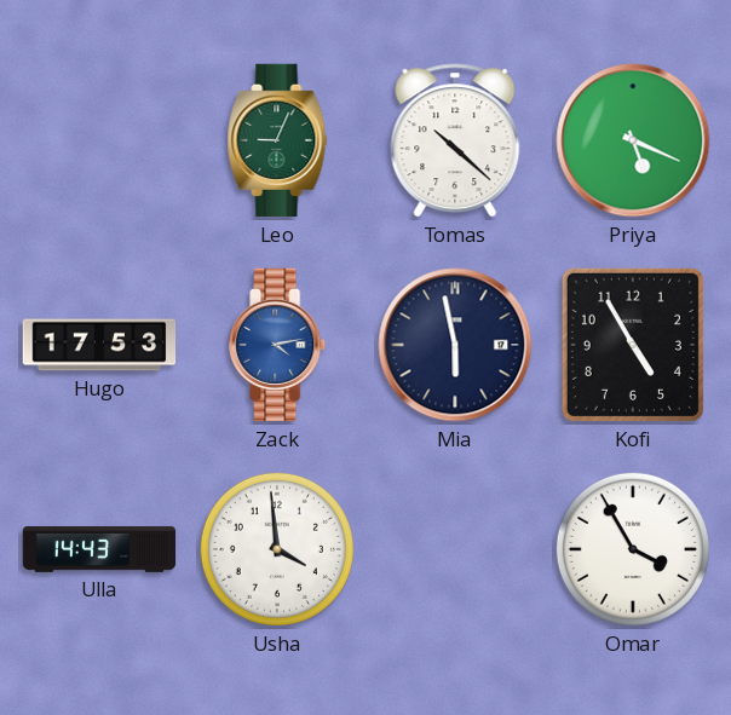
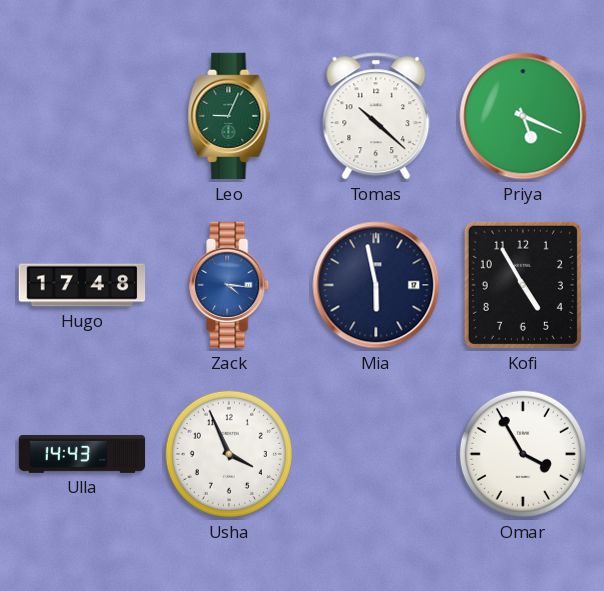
Hugo: 17:53 -> 17:48
Zack: 4:13 -> 4:16
Usha: 3:59 -> 3:56
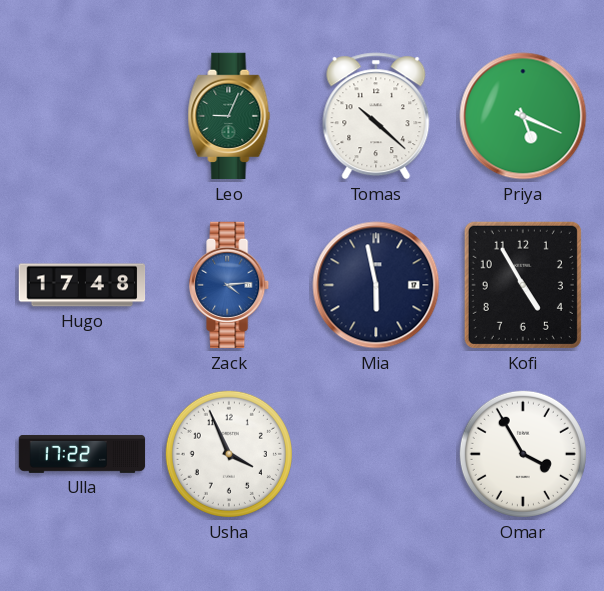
Zack: 4:16 -> 4:14
Ulla: 14:43 -> 17:22
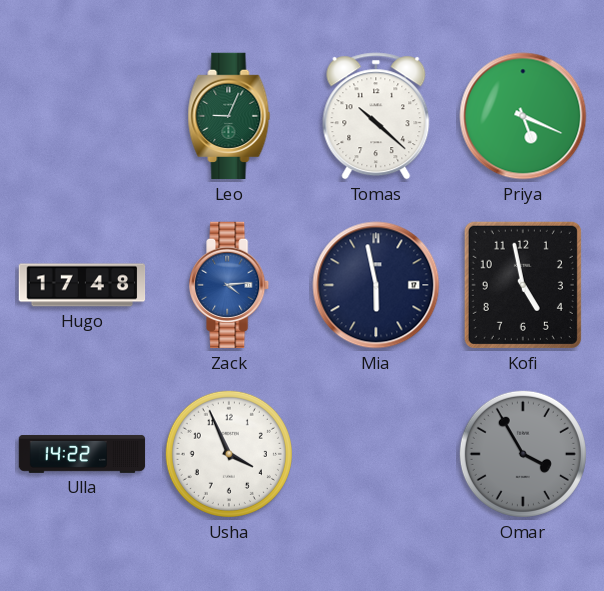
Kofi: 4:55 -> 4:58
Ulla: 17:22 -> 14:22
Omar dial: white -> grey
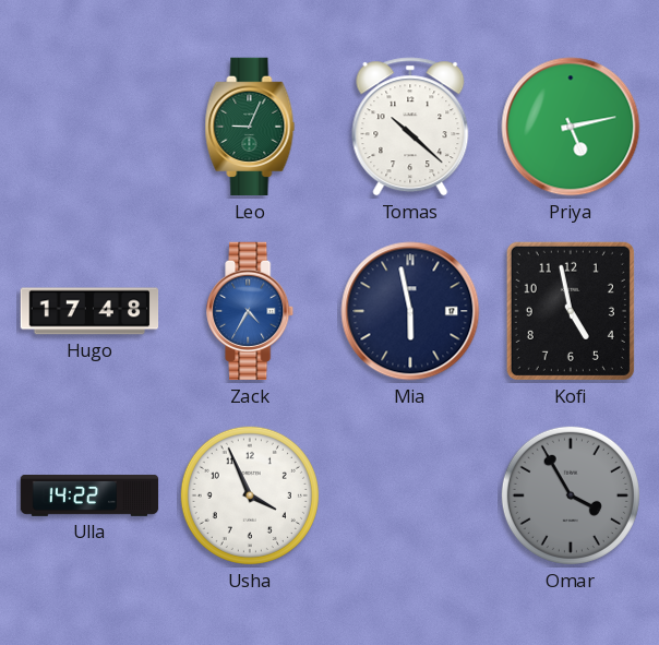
Priya: 5:19 -> 5:13
Zack: 4:14 -> 4:35
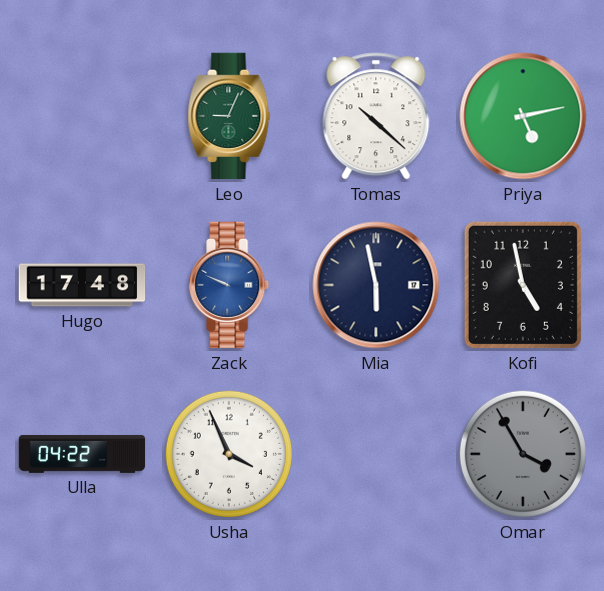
Zack: 4:35 -> 9:49
Ulla: 14:22 -> 04:22
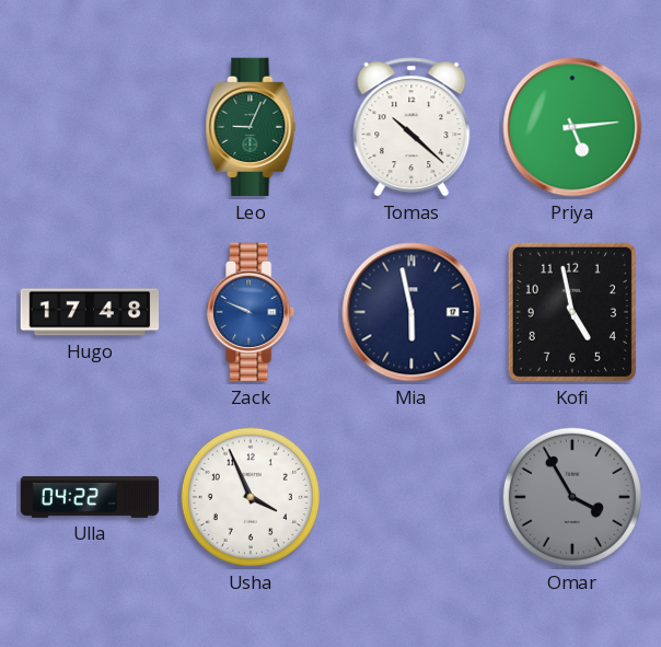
Priya: 5:13 -> 5:14
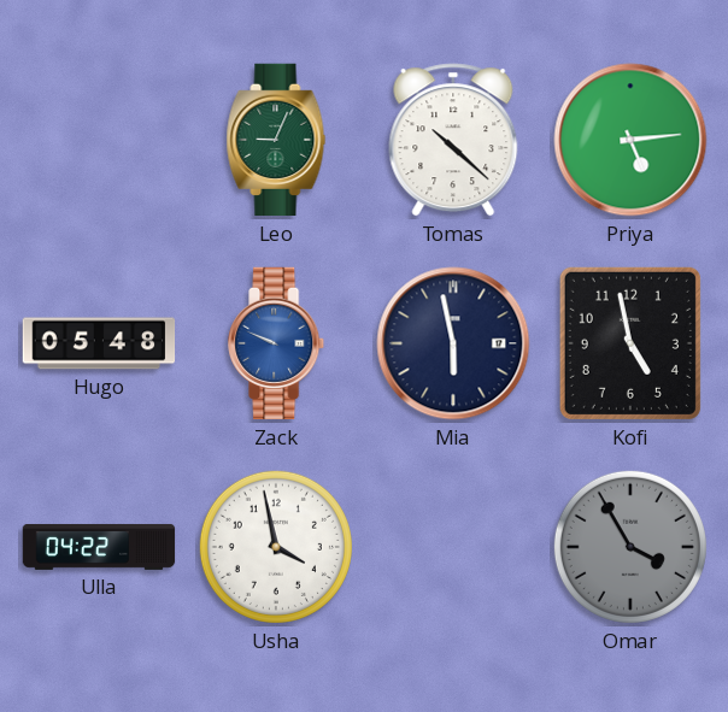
Hugo: 17:48 -> 05:48
Usha: 3:56 -> 3:58
